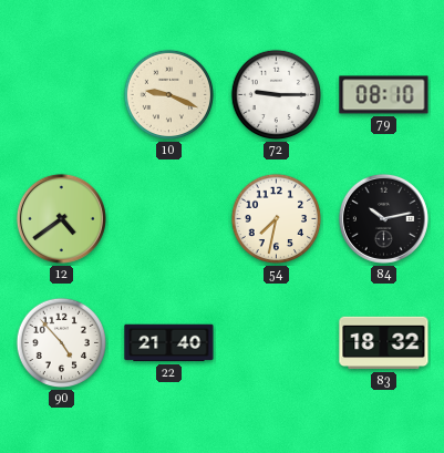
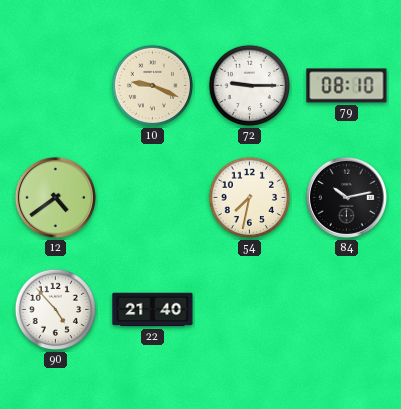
83: 18:32 -> none
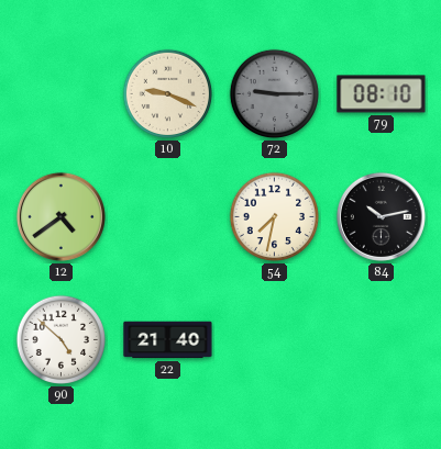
72 dial: white -> grey
90: 4:53 -> 4:52
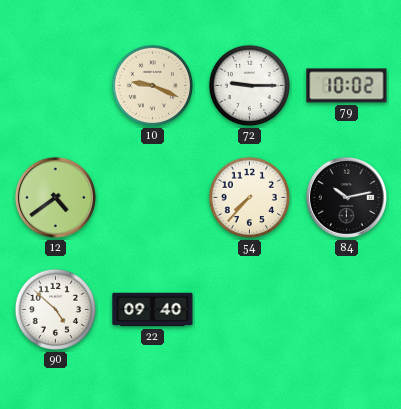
72 dial: grey -> white
79: 08:10 -> 10:02
54: 7:32 -> 7:37
22: 21:40 -> 09:40
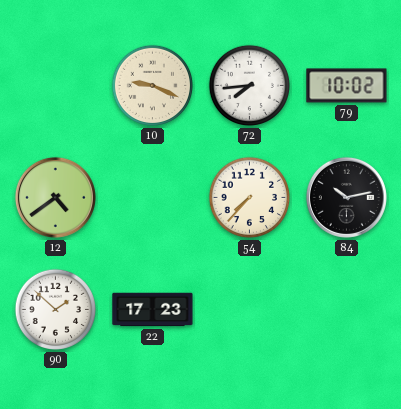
72: 9:15 -> 7:44
90: 4:52 -> 1:52
22: 09:40 -> 17:23
